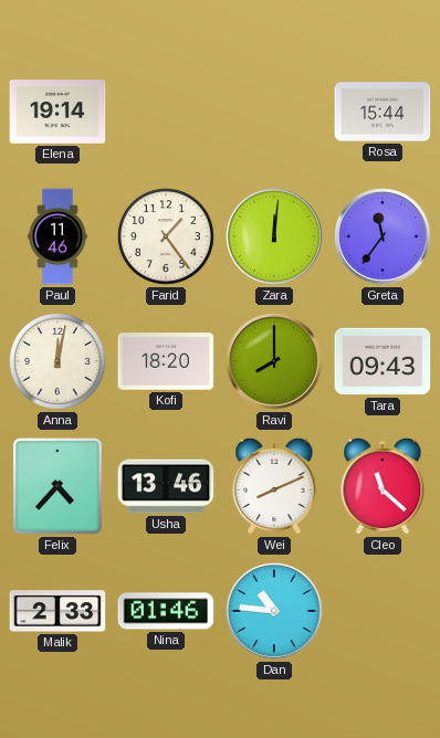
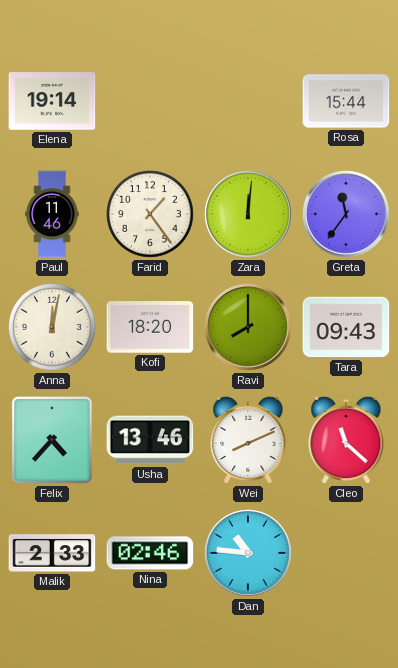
Nina: 01:46 -> 02:46
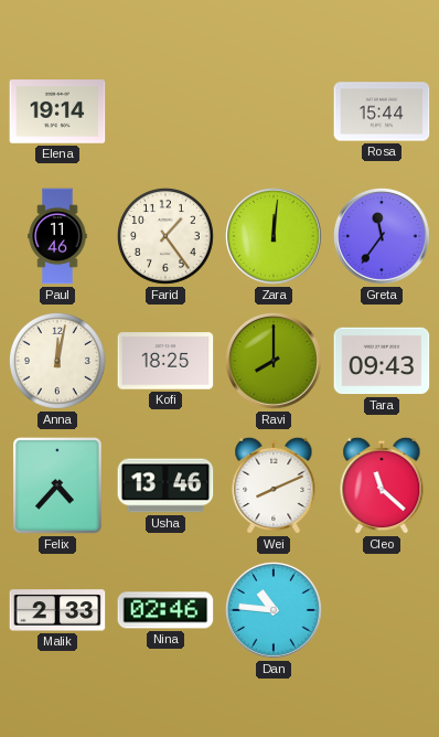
Kofi: 18:20 -> 18:25
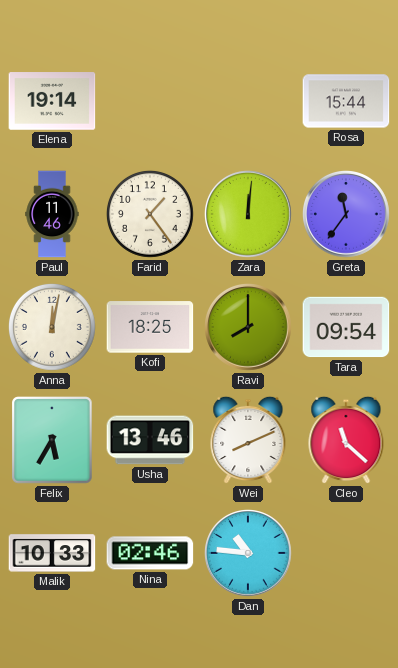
Tara: 09:43 -> 09:54
Felix: 4:37 -> 5:35
Malik: 2:33 -> 10:33
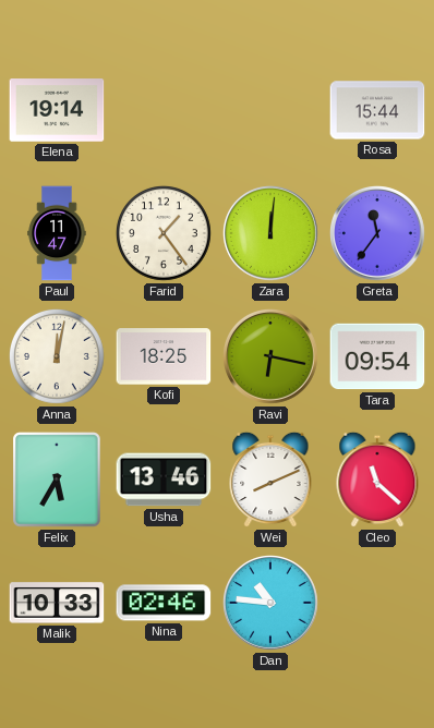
Paul: 11:46 -> 11:47
Ravi: 8:00 -> 6:17
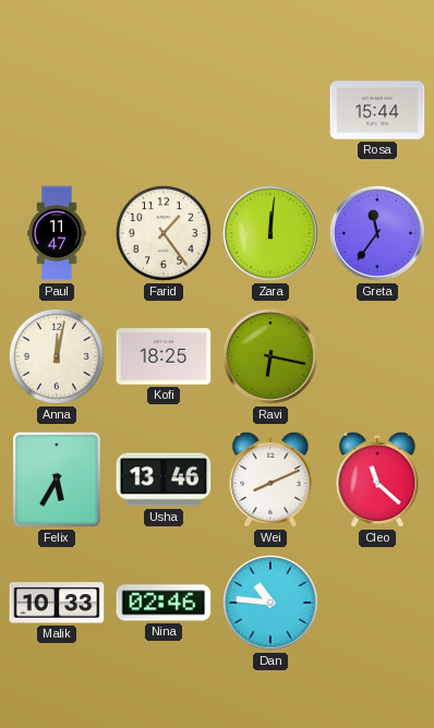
Elena: 19:14 -> none
Tara: 09:54 -> none
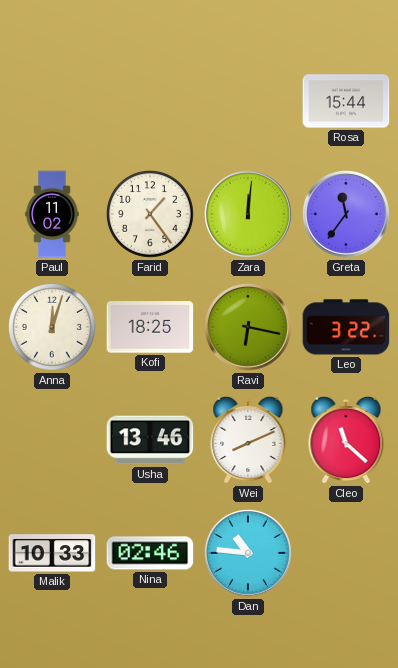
Paul: 11:47 -> 11:02
Anna: 12:02 -> 12:03
Leo: none -> 3:22
Felix: 5:35 -> none
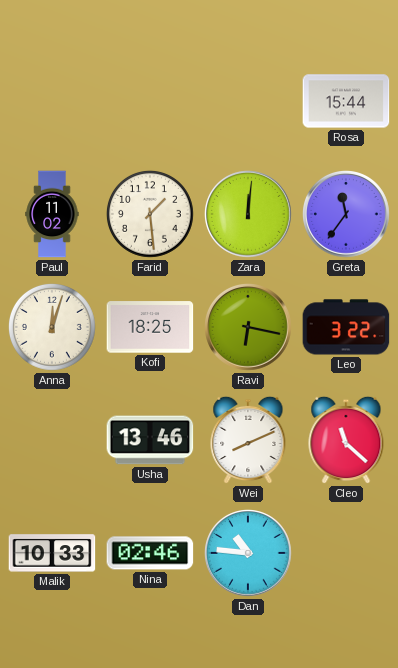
Farid: 1:24 -> 1:29
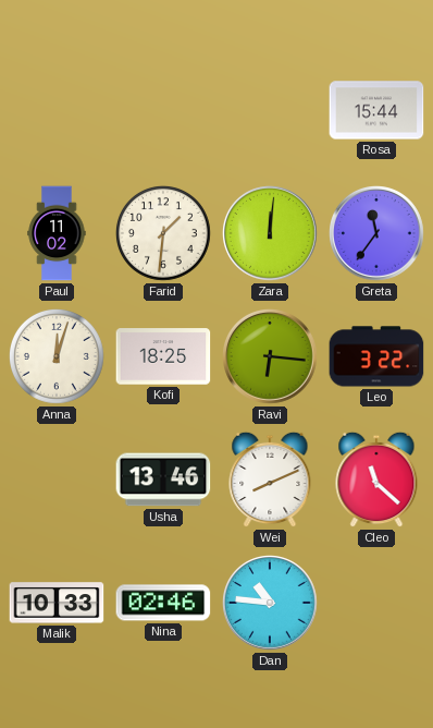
Farid: 1:29 -> 1:31
Ravi: 6:17 -> 6:16
